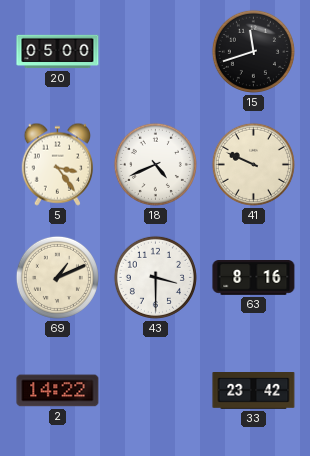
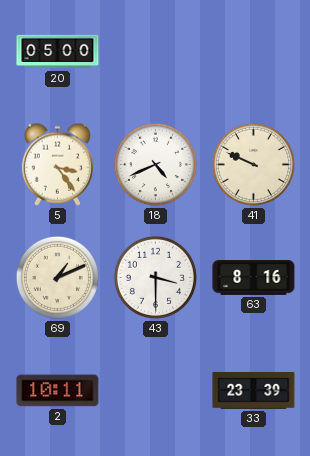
15: 11:42 -> none
2: 14:22 -> 10:11
33: 23:42 -> 23:39
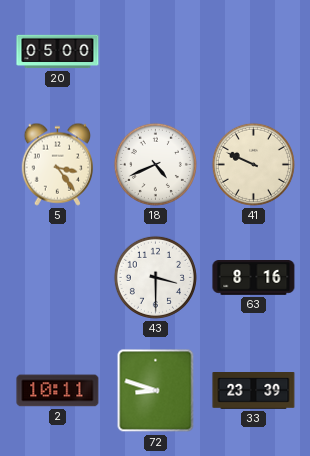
69: 1:11 -> none
72: none -> 8:48
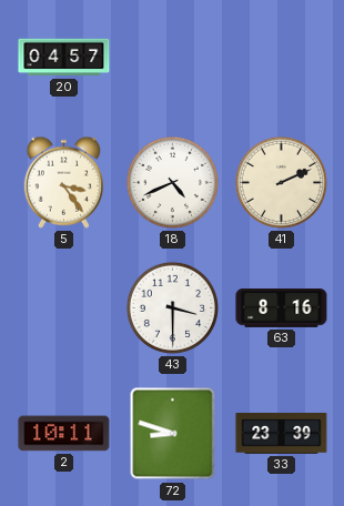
20: 05:00 -> 04:57
41: 9:49 -> 2:11
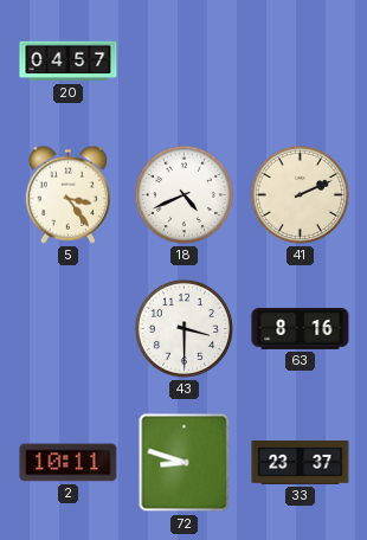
33: 23:39 -> 23:37
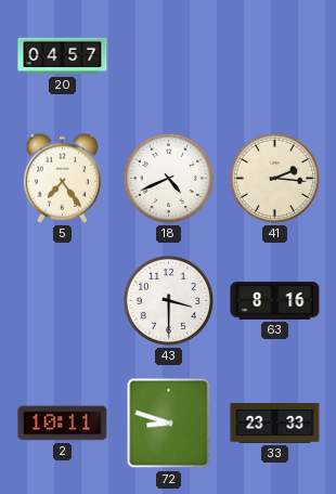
5: 3:24 -> 7:24
41: 2:11 -> 2:16
33: 23:37 -> 23:33
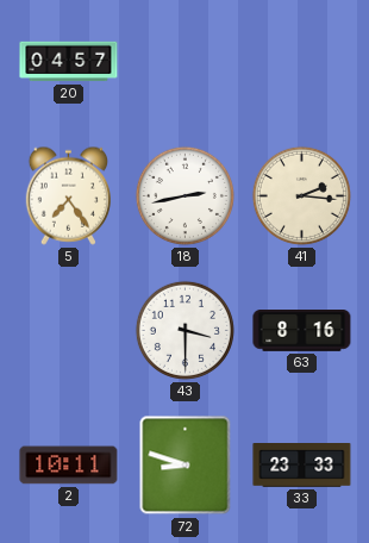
18: 4:41 -> 2:43
